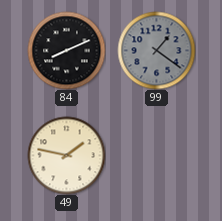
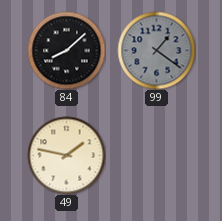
84: 8:11 -> 8:08
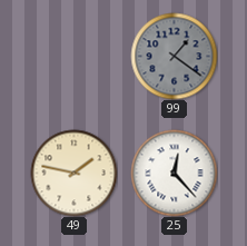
84: 8:08 -> none
25: none -> 12:23
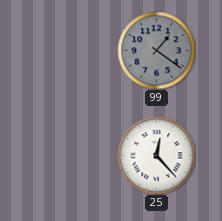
49: 1:47 -> none
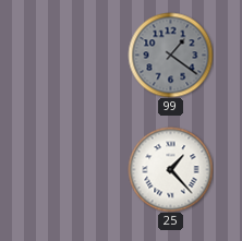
25: 12:23 -> 1:23
